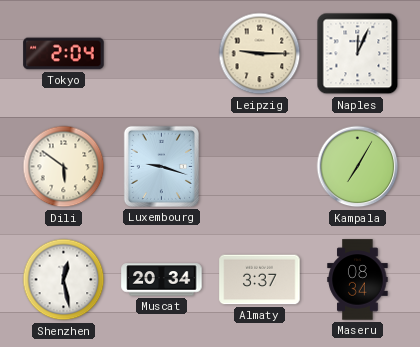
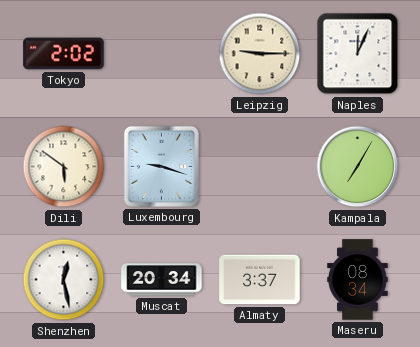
Tokyo: 2:04 -> 2:02
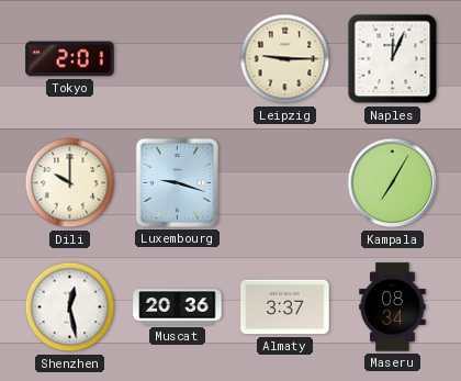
Tokyo: 2:02 -> 2:01
Dili: 5:51 -> 10:00
Muscat: 20:34 -> 20:36
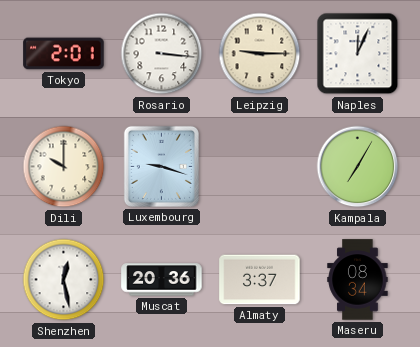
Rosario: none -> 3:16
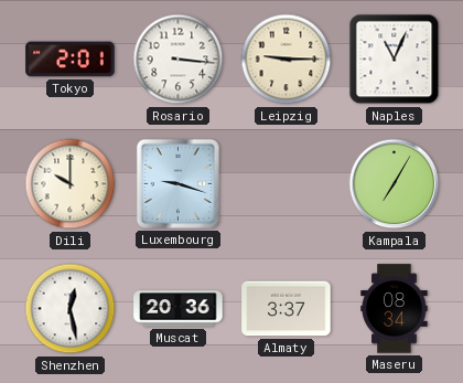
Naples: 12:04 -> 11:04
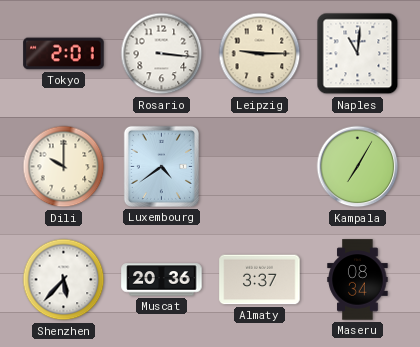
Naples: 11:04 -> 11:01
Luxembourg: 9:18 -> 4:39
Shenzhen: 12:28 -> 5:37
